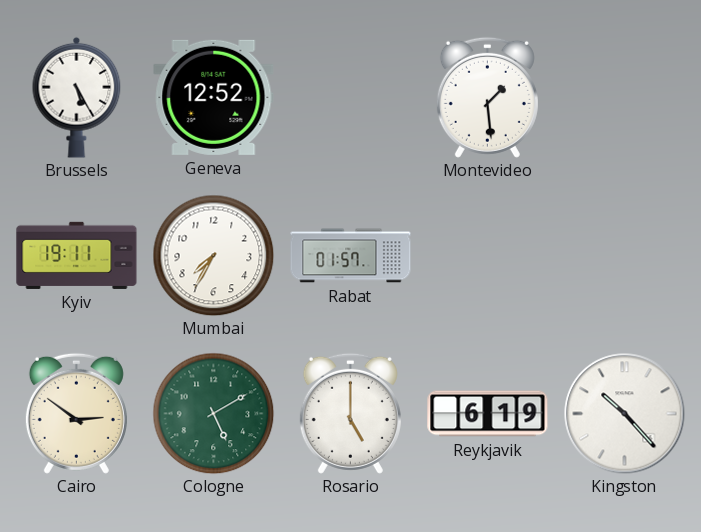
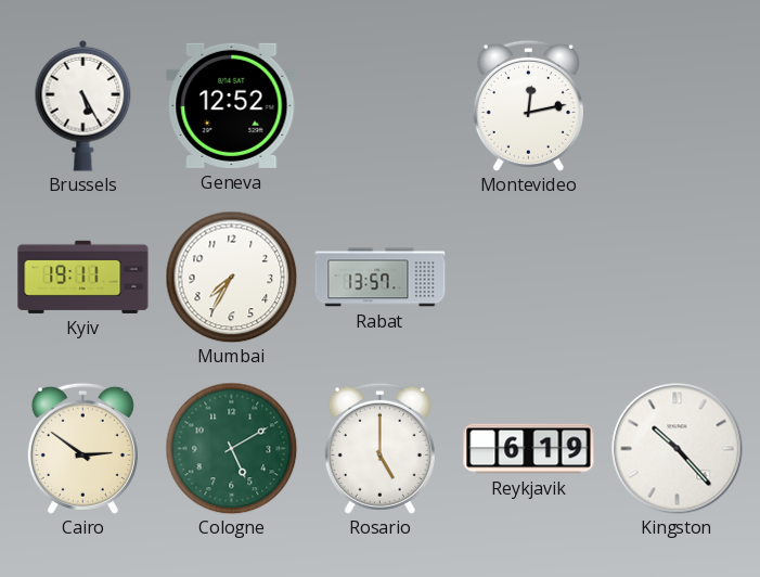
Montevideo: 1:29 -> 12:13
Rabat: 01:57 -> 13:57
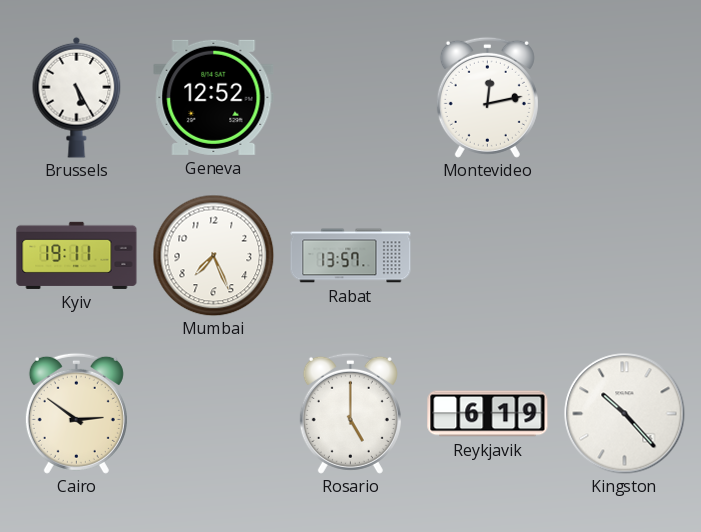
Mumbai: 7:35 -> 7:26
Cologne: 5:10 -> none
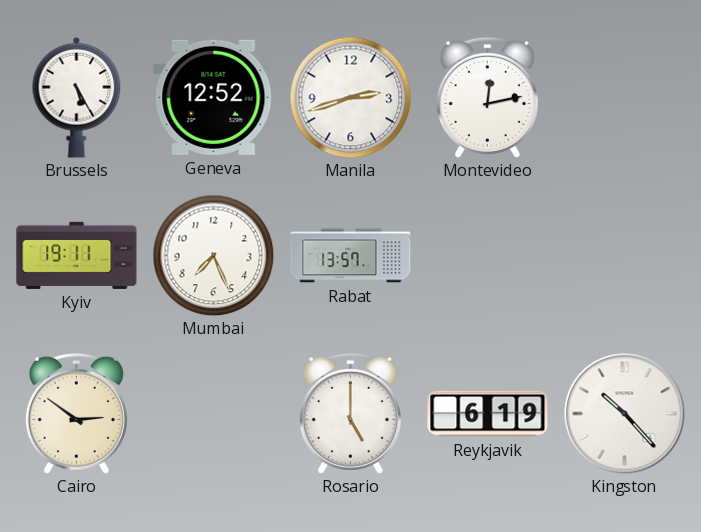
Manila: none -> 2:42
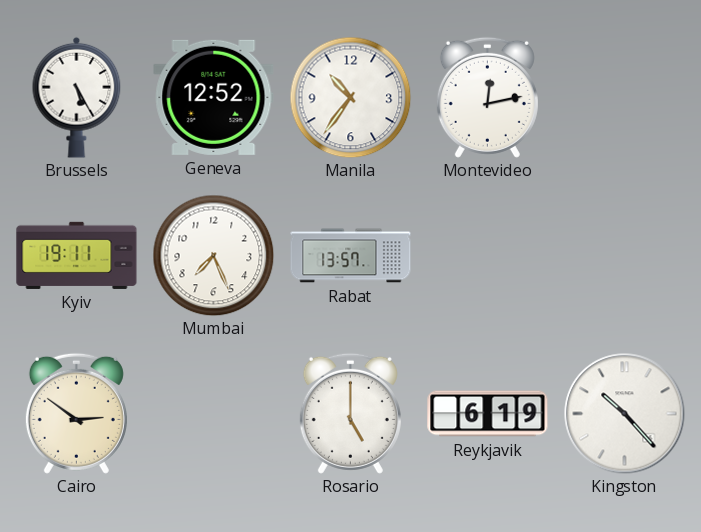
Manila: 2:42 -> 10:36
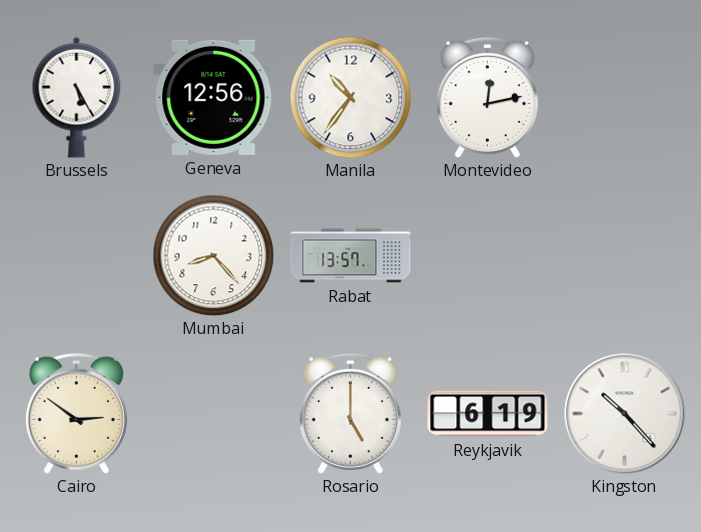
Geneva: 12:52 -> 12:56
Kyiv: 19:11 -> none
Mumbai: 7:26 -> 8:23
